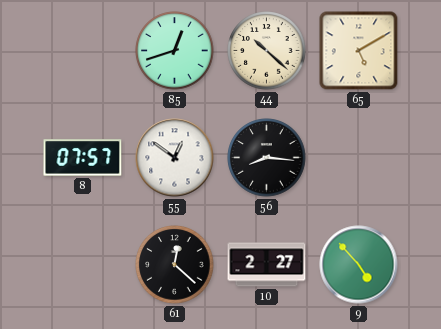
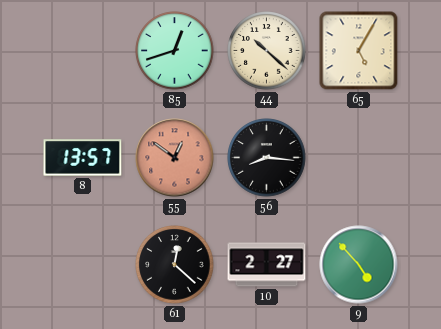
65: 5:10 -> 5:05
8: 07:57 -> 13:57
55 dial: white -> salmon
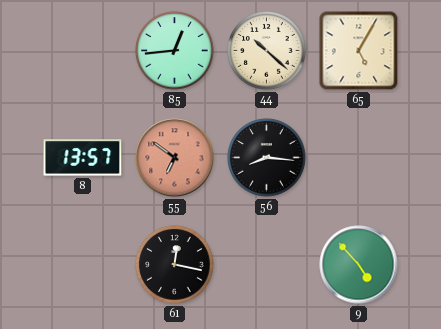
85: 12:42 -> 12:44
55: 12:51 -> 6:51
61: 12:22 -> 12:17
10: 2:27 -> none
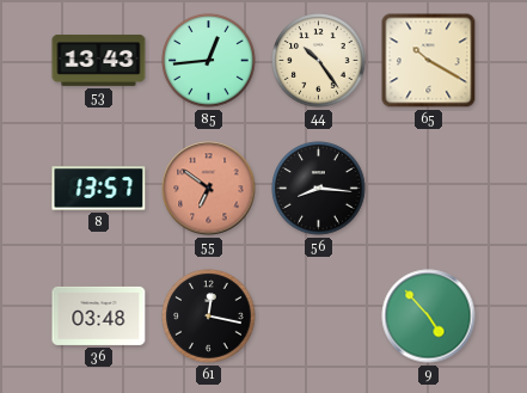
53: none -> 13:43
44: 10:22 -> 10:24
65: 5:05 -> 10:20
36: none -> 03:48
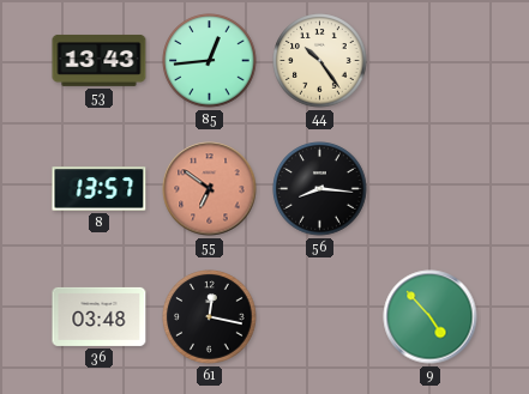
65: 10:20 -> none
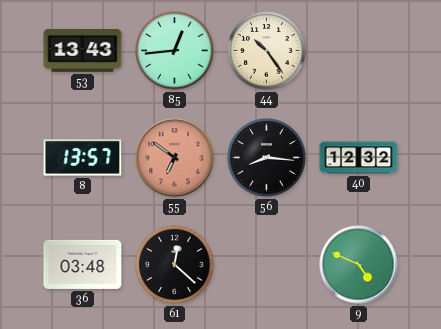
40: none -> 12:32
61: 12:17 -> 12:22
9: 4:53 -> 4:49
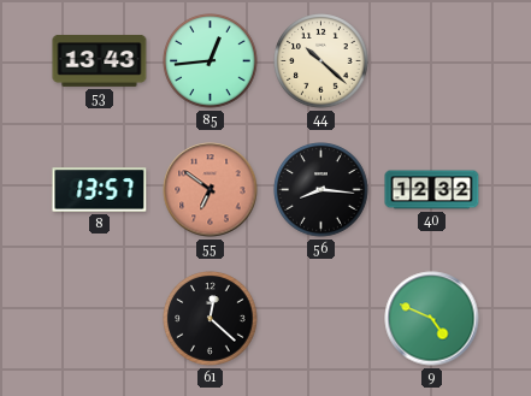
44: 10:24 -> 10:22
36: 03:48 -> none
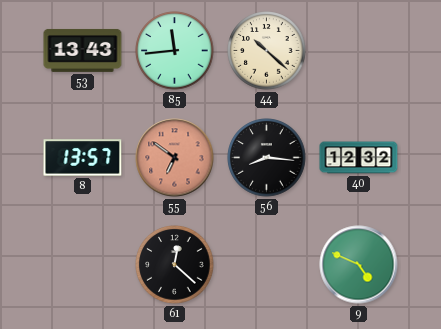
85: 12:44 -> 11:44
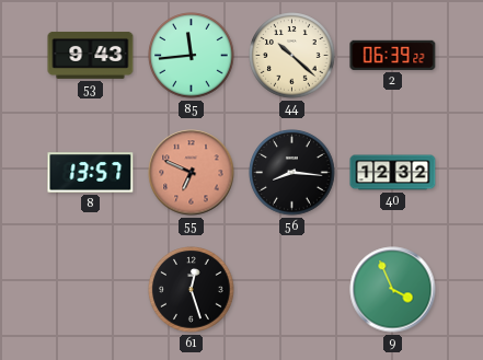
53: 13:43 -> 9:43
2: none -> 06:39
55: 6:51 -> 6:49
61: 12:22 -> 12:27
9: 4:49 -> 3:56
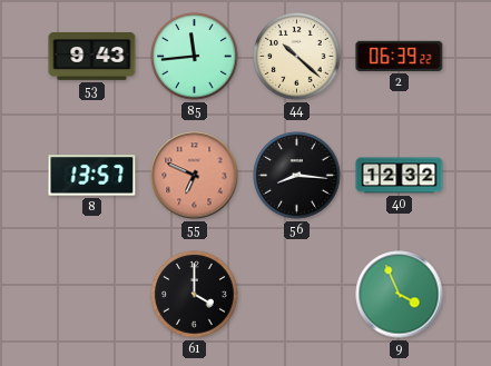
61: 12:27 -> 4:00
